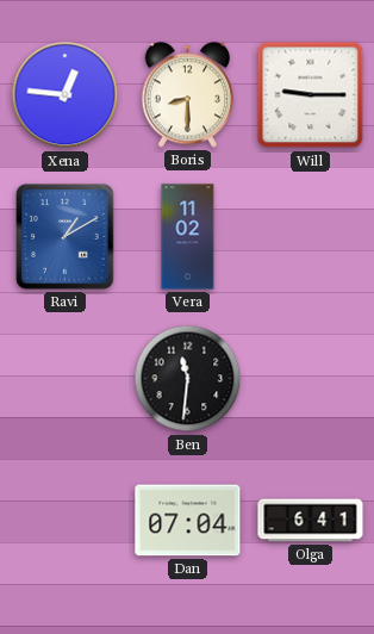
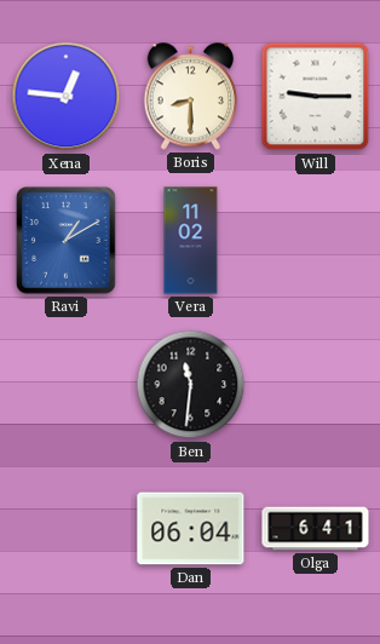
Dan: 07:04 -> 06:04
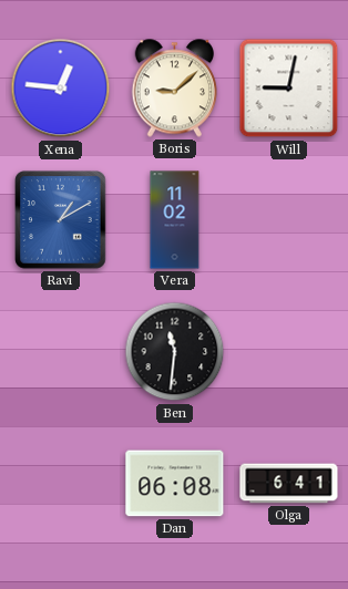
Boris: 8:30 -> 9:08
Will: 9:15 -> 9:02
Dan: 06:04 -> 06:08
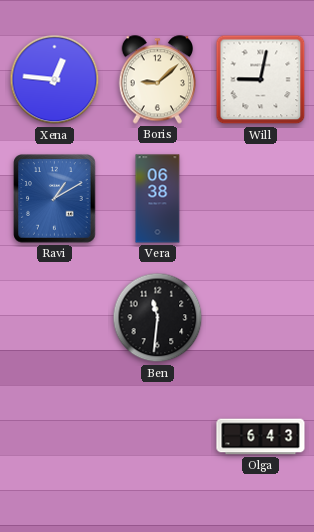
Vera: 11:02 -> 06:38
Dan: 06:08 -> none
Olga: 6:41 -> 6:43
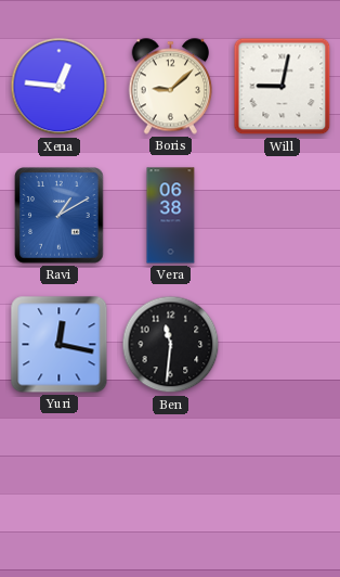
Yuri: none -> 12:17
Olga: 6:43 -> none
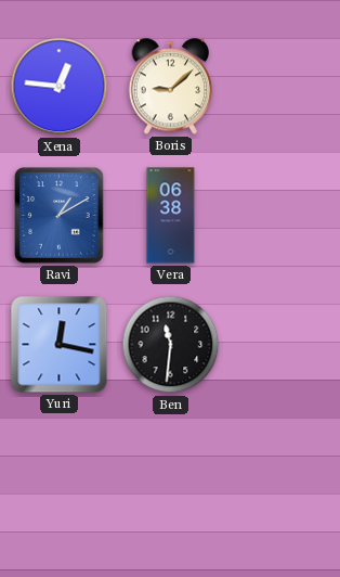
Will: 9:02 -> none
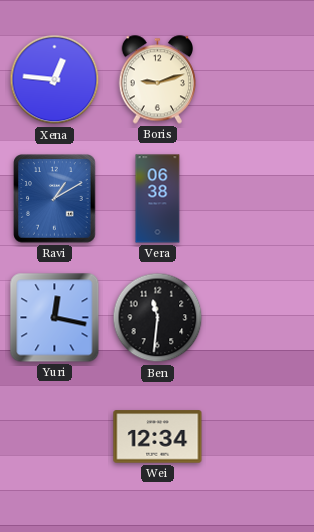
Boris: 9:08 -> 9:12
Wei: none -> 12:34
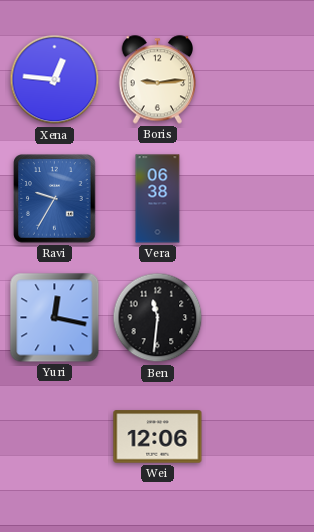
Boris: 9:12 -> 9:14
Ravi: 1:10 -> 9:35
Wei: 12:34 -> 12:06
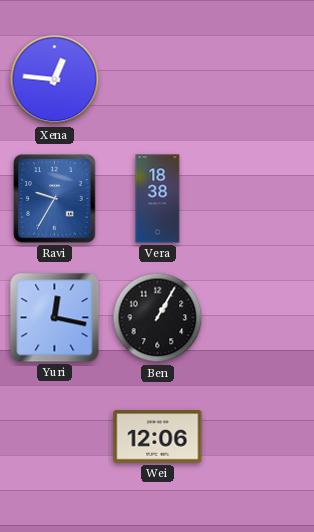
Boris: 9:14 -> none
Vera: 06:38 -> 18:38
Ben: 11:31 -> 1:05
